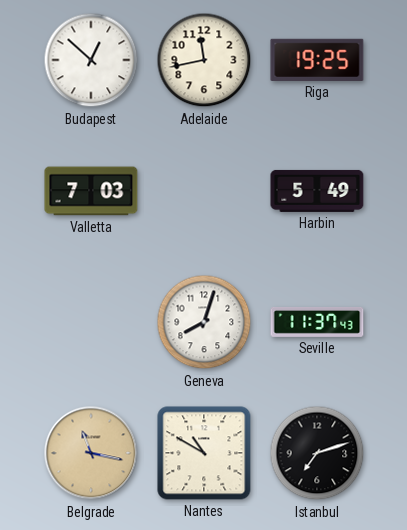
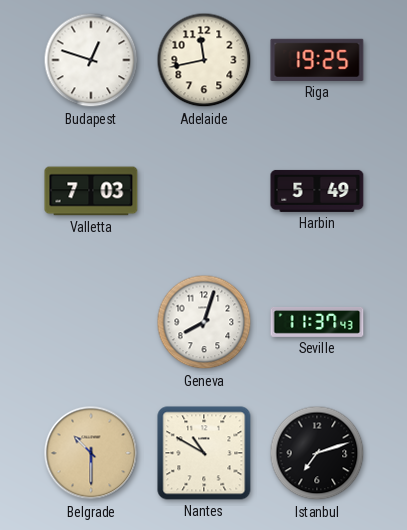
Budapest: 12:52 -> 12:48
Belgrade: 11:17 -> 10:30
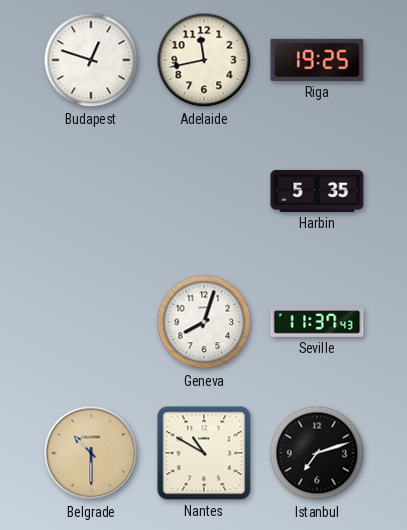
Valletta: 7:03 -> none
Harbin: 5:49 -> 5:35
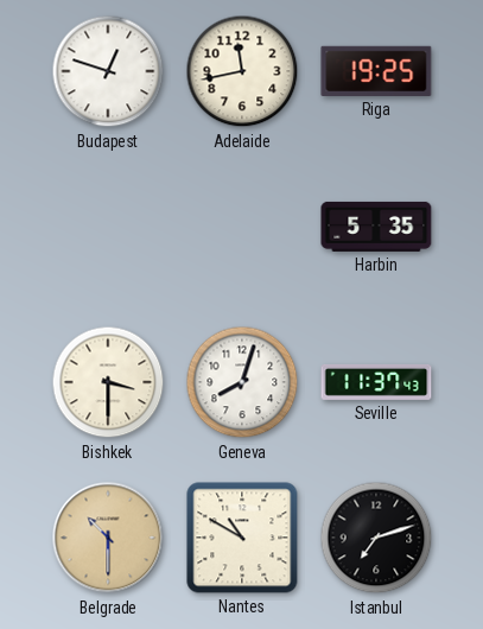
Bishkek: none -> 3:30
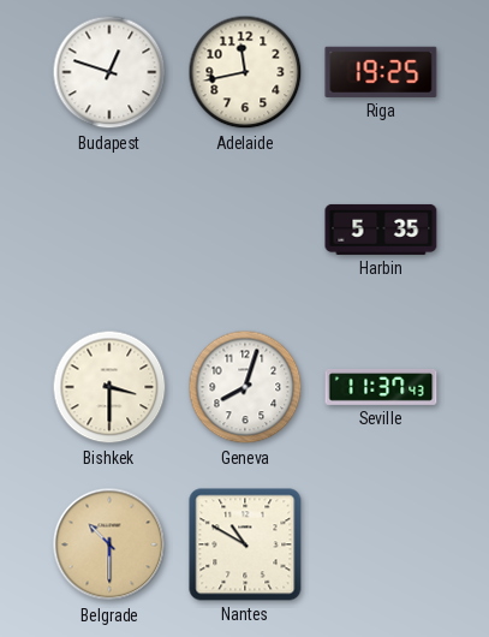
Istanbul: 7:12 -> none
